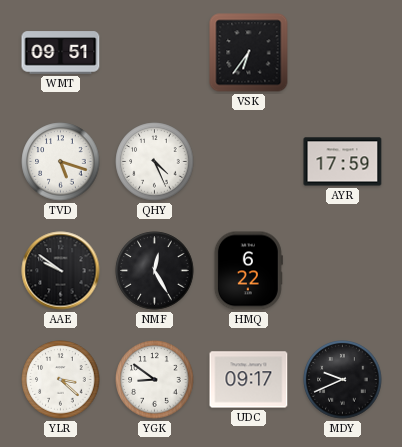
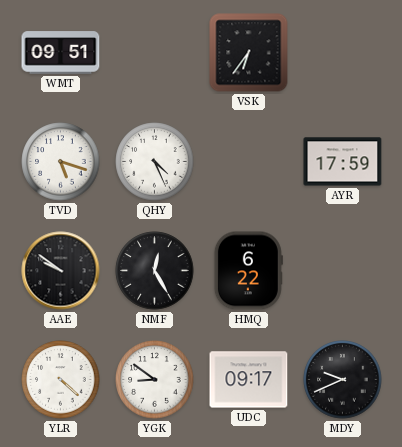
YLR: 3:22 -> 4:22
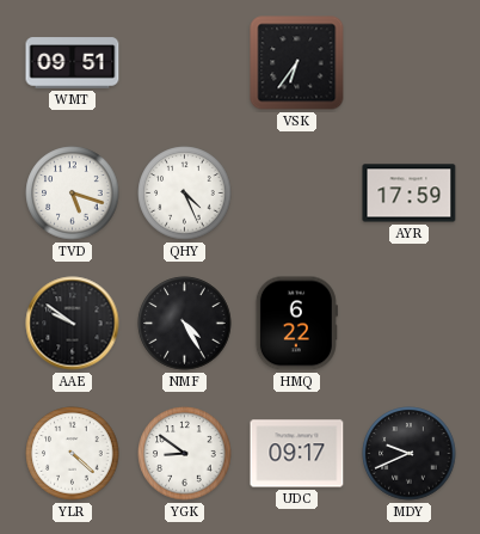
NMF: 12:25 -> 4:25
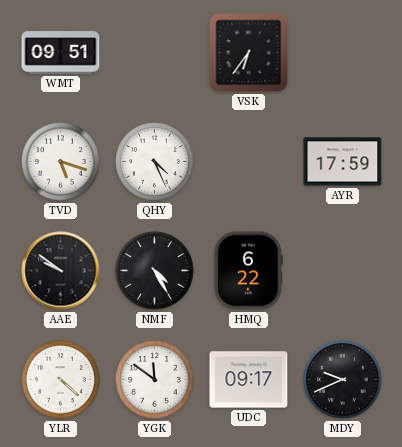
YGK: 8:51 -> 11:51
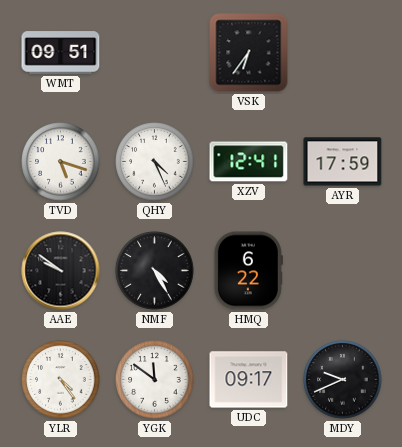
XZV: none -> 12:41
YLR: 4:22 -> 4:24
